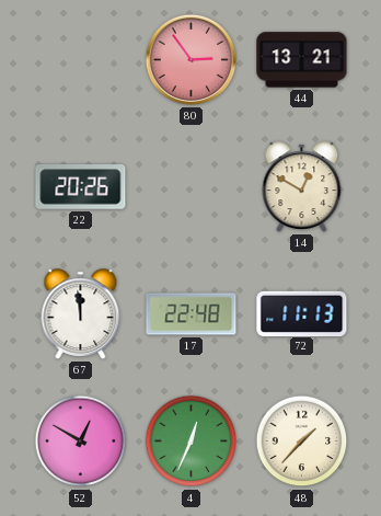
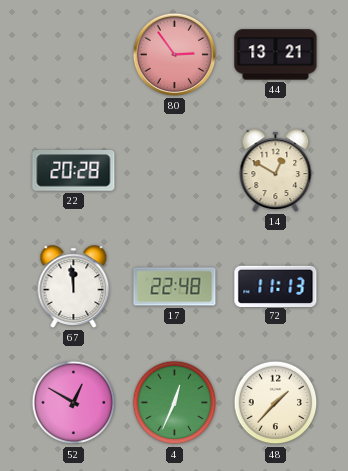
22: 20:26 -> 20:28
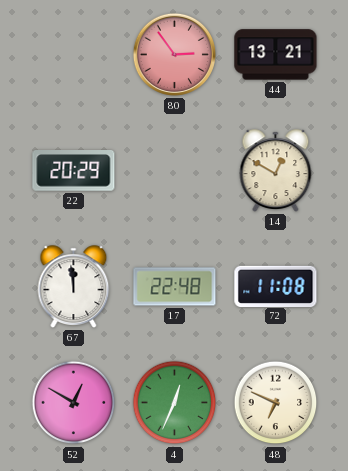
22: 20:28 -> 20:29
72: 11:13 -> 11:08
48: 1:37 -> 6:49
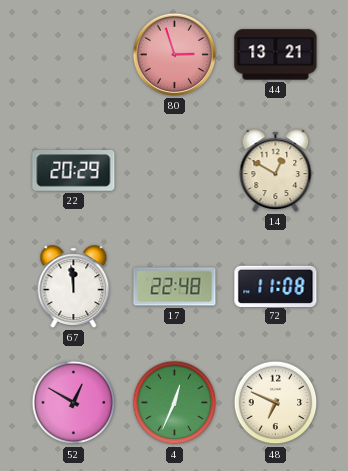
80: 2:54 -> 2:57
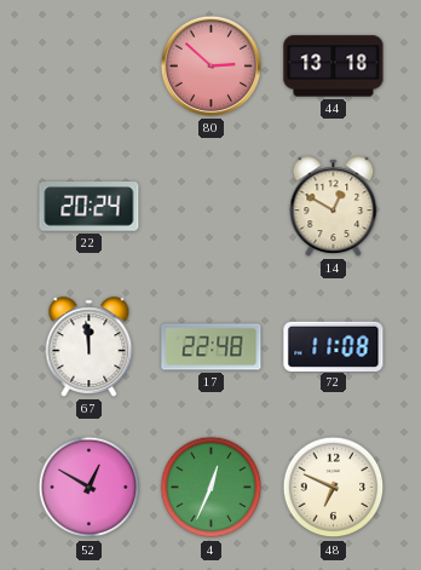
80: 2:57 -> 2:52
44: 13:21 -> 13:18
22: 20:29 -> 20:24
